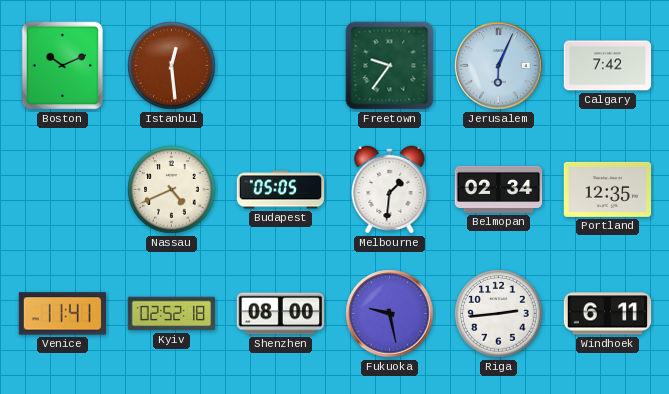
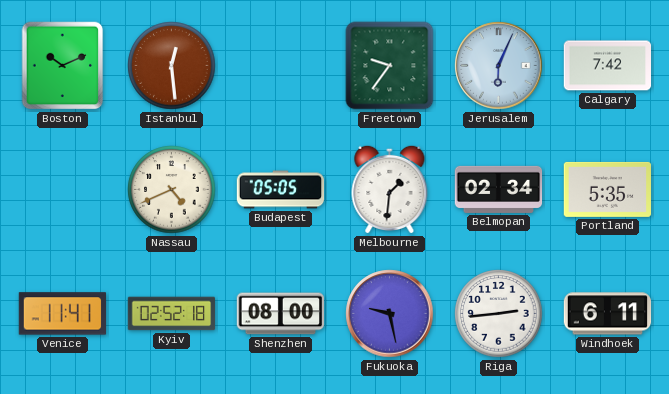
Portland: 12:35 -> 5:35
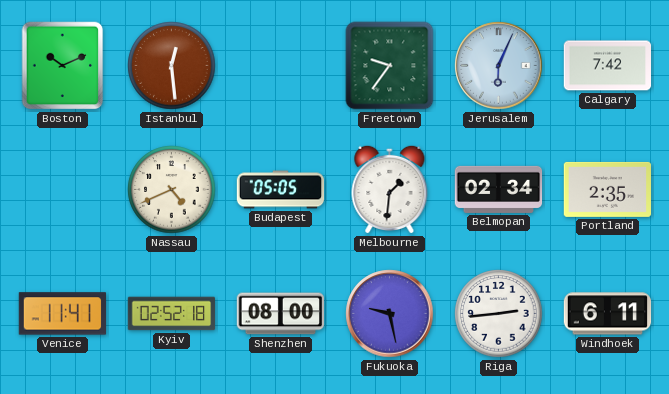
Portland: 5:35 -> 2:35
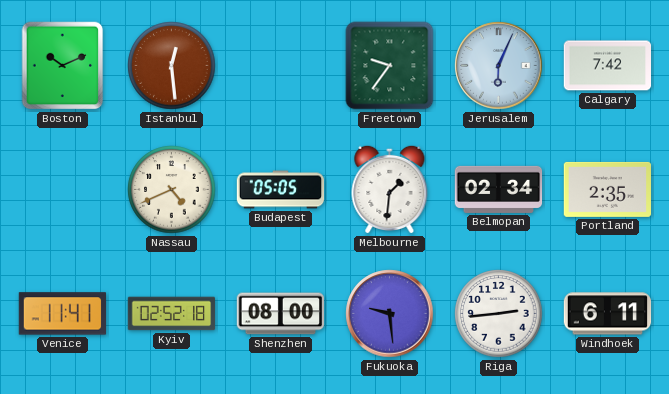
Fukuoka: 9:28 -> 9:29
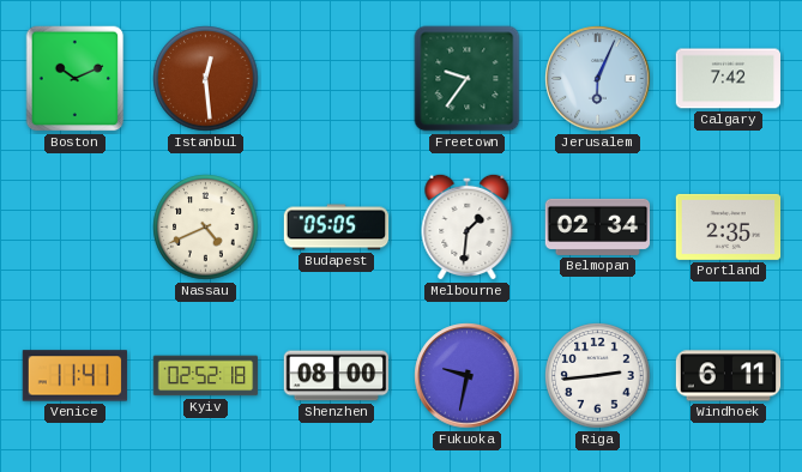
Fukuoka: 9:29 -> 9:32
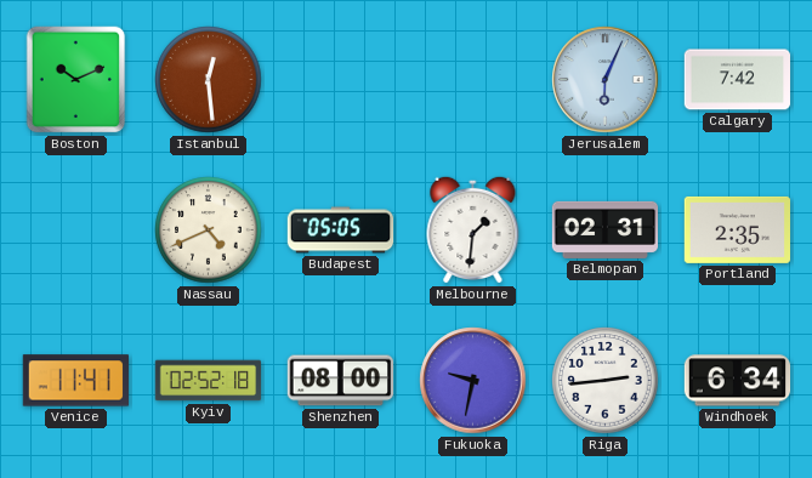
Freetown: 9:36 -> none
Belmopan: 02:34 -> 02:31
Windhoek: 6:11 -> 6:34
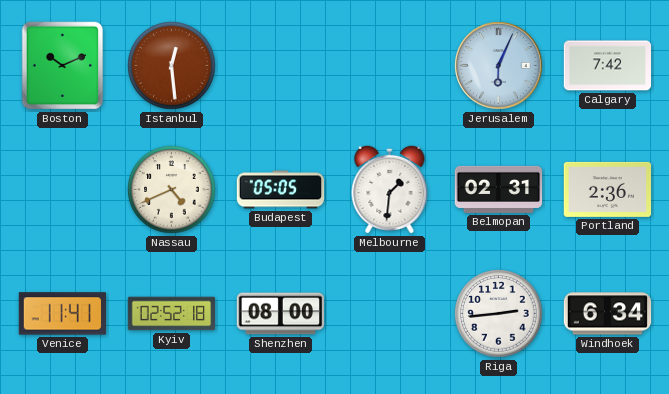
Portland: 2:35 -> 2:36
Fukuoka: 9:32 -> none
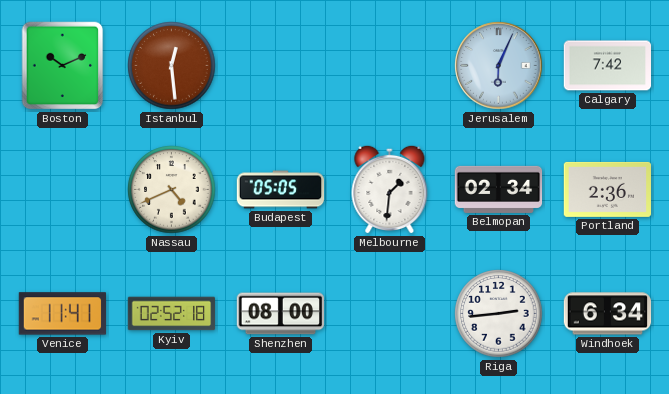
Belmopan: 02:31 -> 02:34
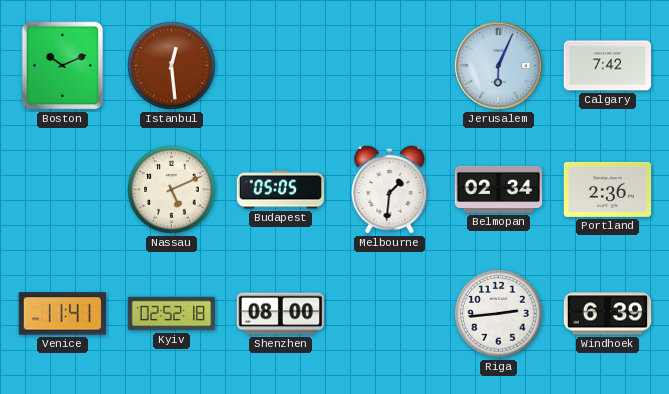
Nassau: 4:41 -> 5:11
Windhoek: 6:34 -> 6:39
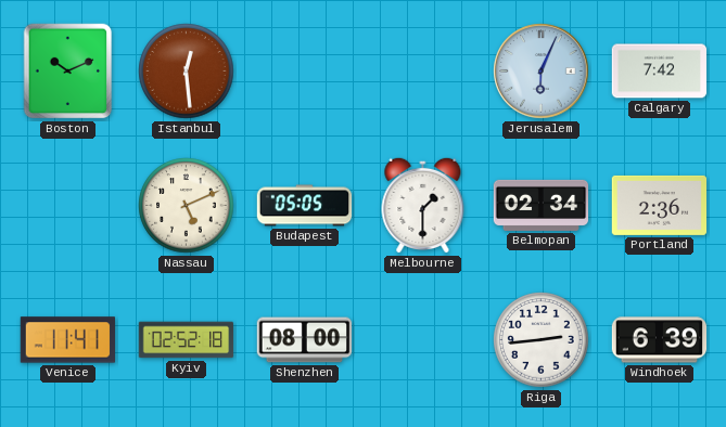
Melbourne: 1:31 -> 1:30
